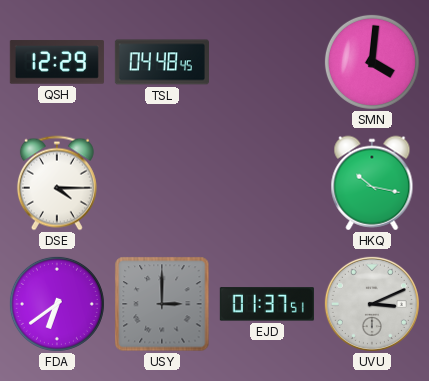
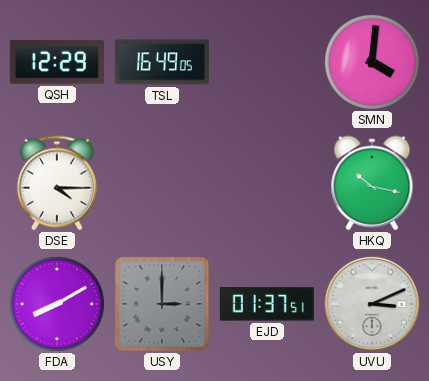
TSL: 04:48 -> 16:49
FDA: 6:39 -> 8:10
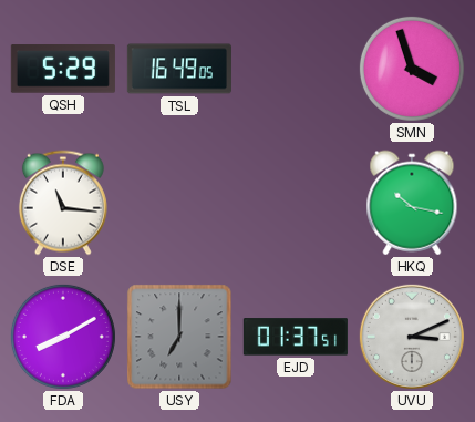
QSH: 12:29 -> 5:29
SMN: 4:01 -> 3:57
DSE: 4:15 -> 11:16
USY: 3:00 -> 7:00
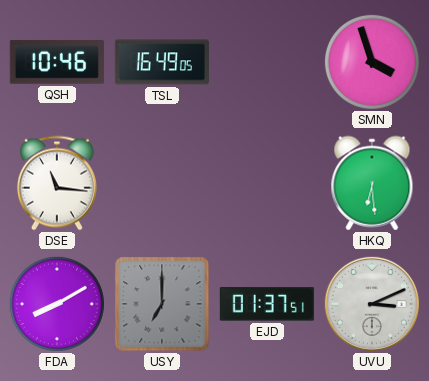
QSH: 5:29 -> 10:46
HKQ: 10:17 -> 6:29
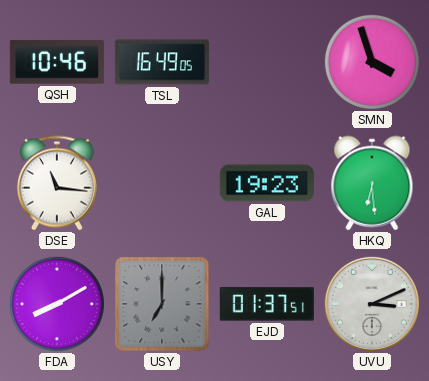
GAL: none -> 19:23
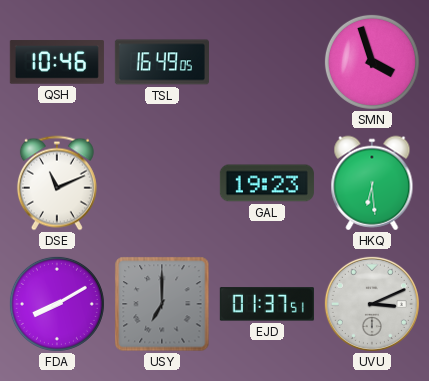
DSE: 11:16 -> 11:11
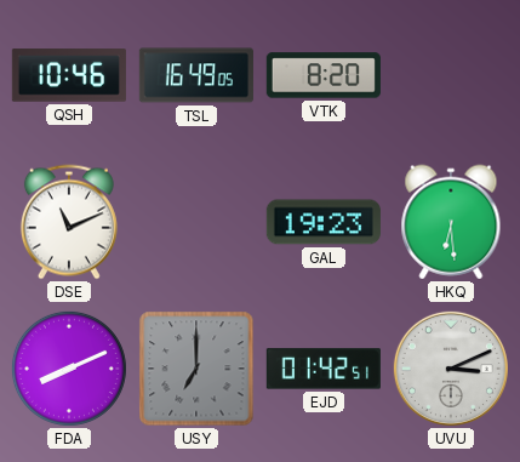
VTK: none -> 8:20
SMN: 3:57 -> none
FDA: 8:10 -> 8:11
EJD: 01:37 -> 01:42
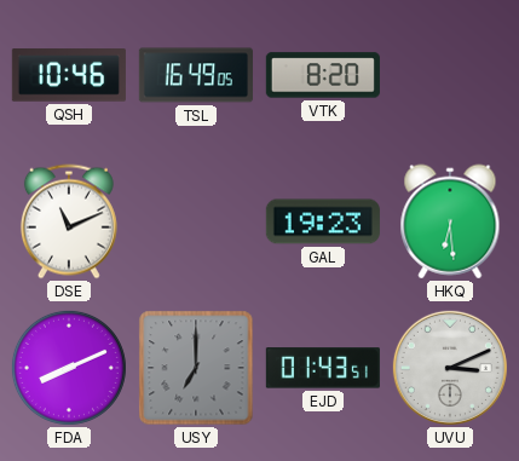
EJD: 01:42 -> 01:43
